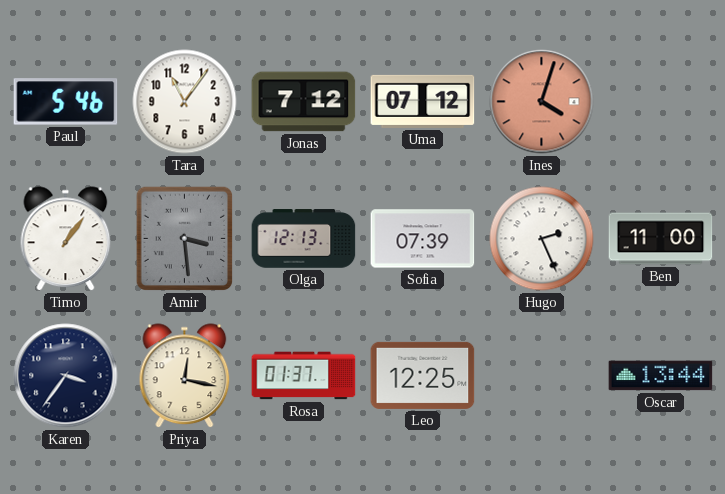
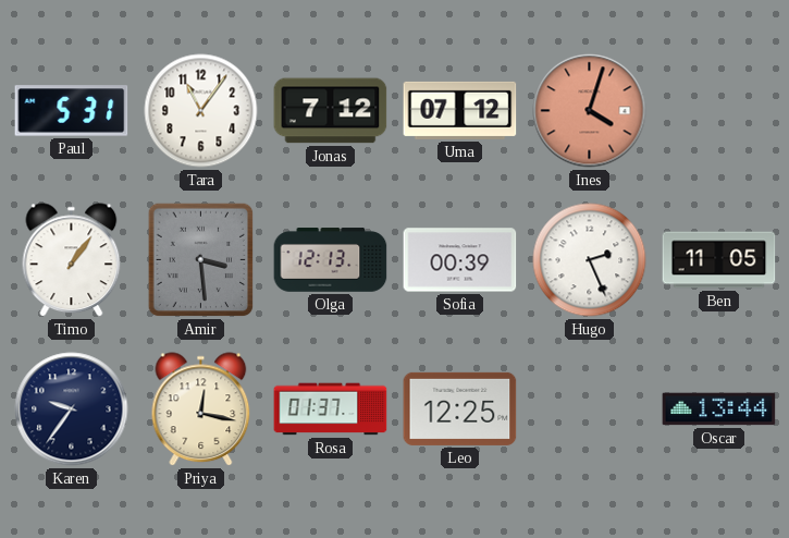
Paul: 5:46 -> 5:31
Sofia: 07:39 -> 00:39
Ben: 11:00 -> 11:05
Karen: 3:36 -> 9:36
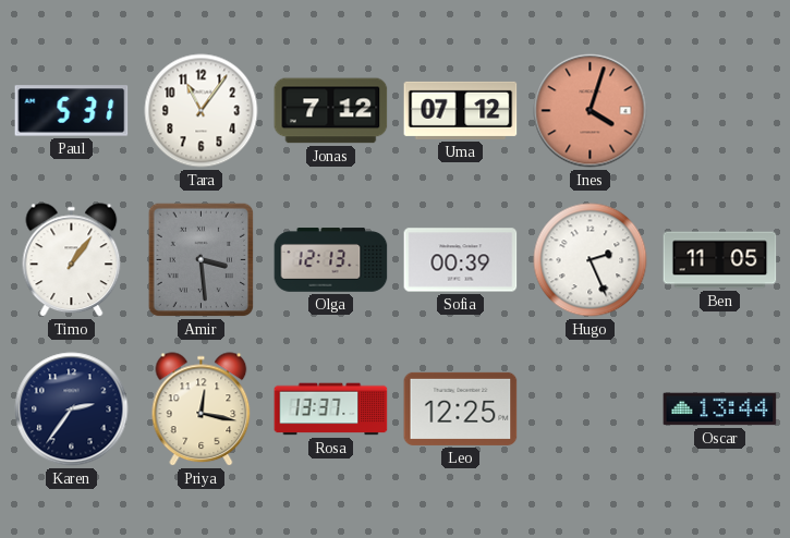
Karen: 9:36 -> 2:36
Rosa: 01:37 -> 13:37
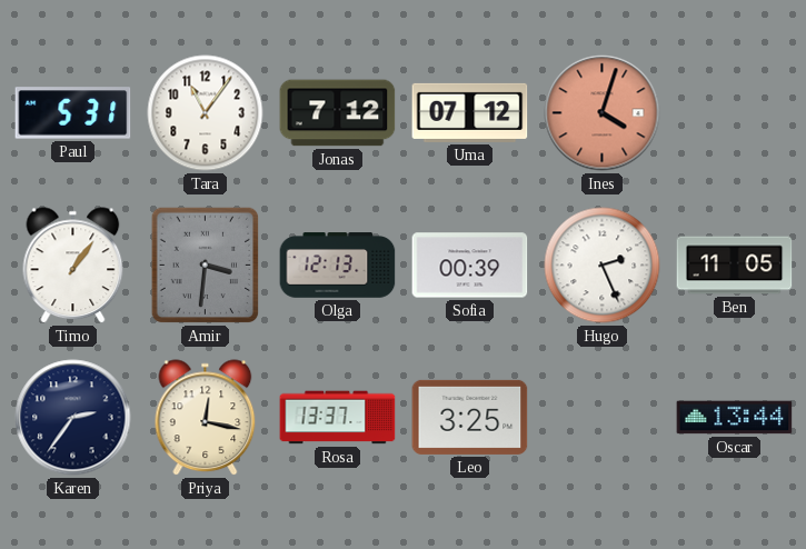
Amir: 3:29 -> 3:31
Leo: 12:25 -> 3:25
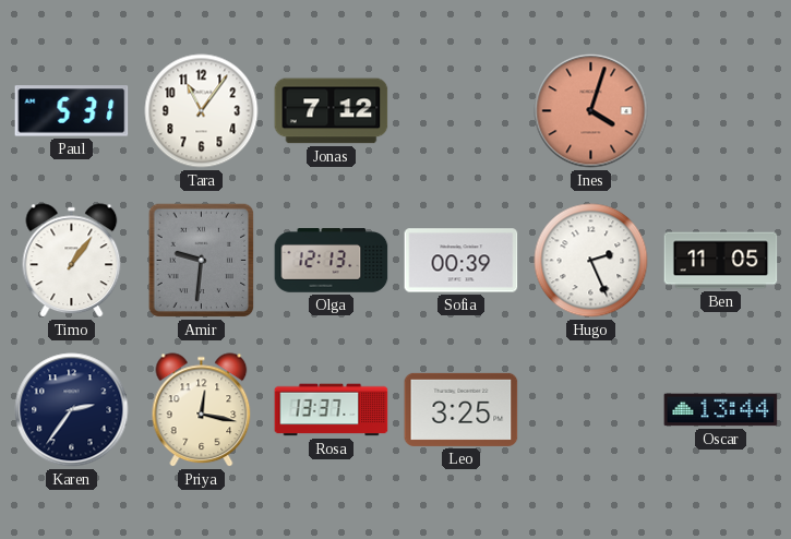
Uma: 07:12 -> none
Amir: 3:31 -> 9:31
